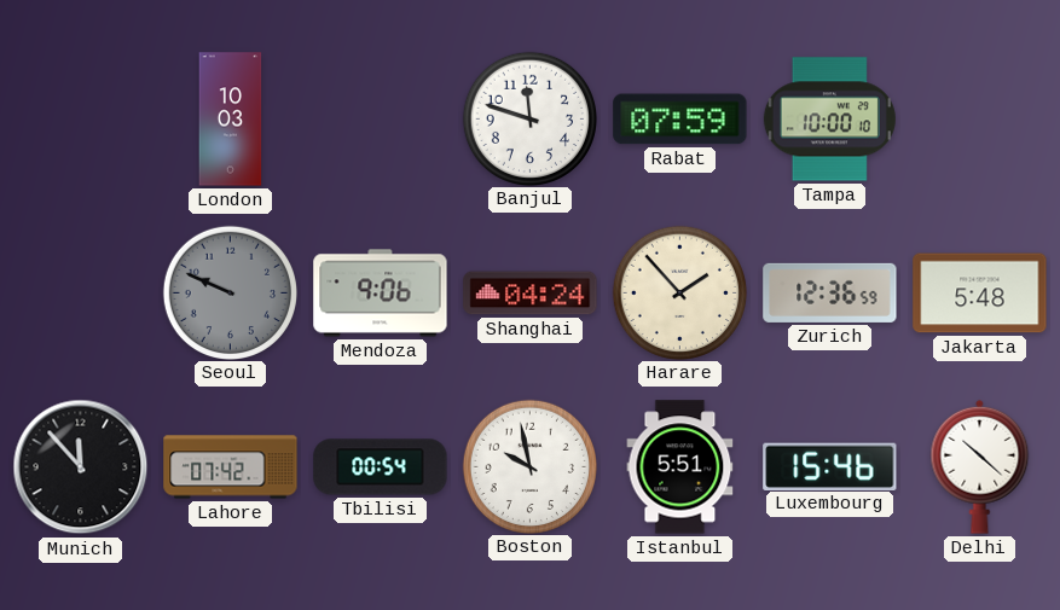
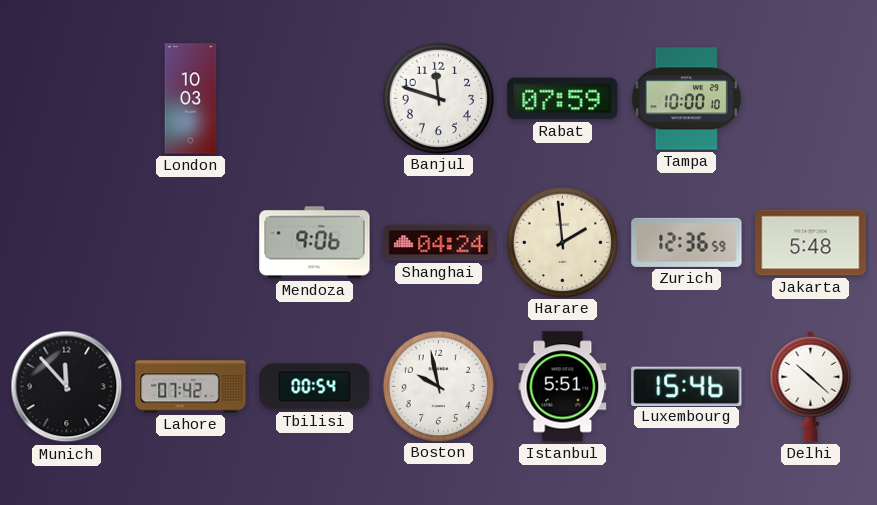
Seoul: 9:49 -> none
Harare: 1:53 -> 1:59
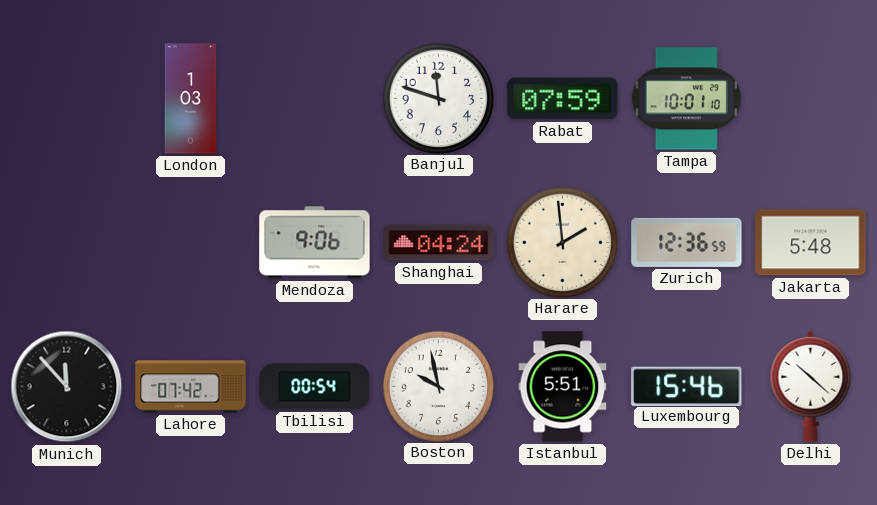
London: 10:03 -> 1:03
Tampa: 10:00 -> 10:01
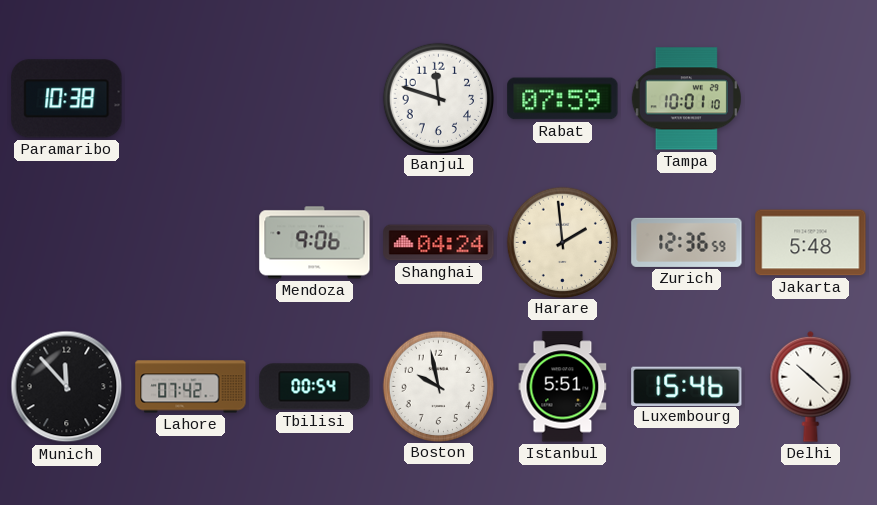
Paramaribo: none -> 10:38
London: 1:03 -> none
